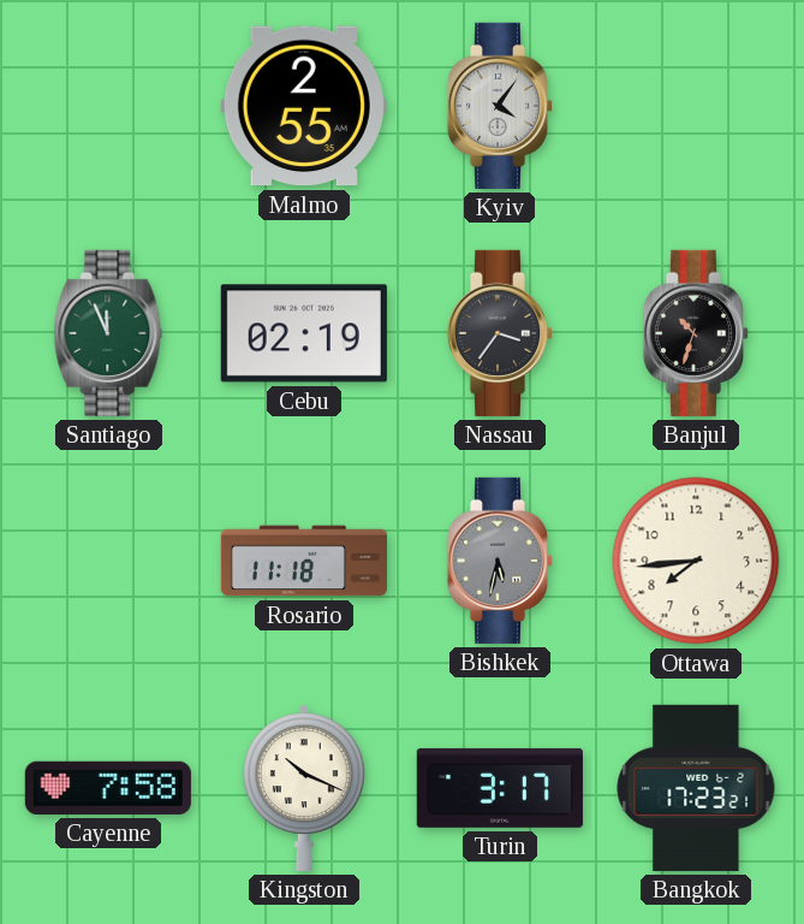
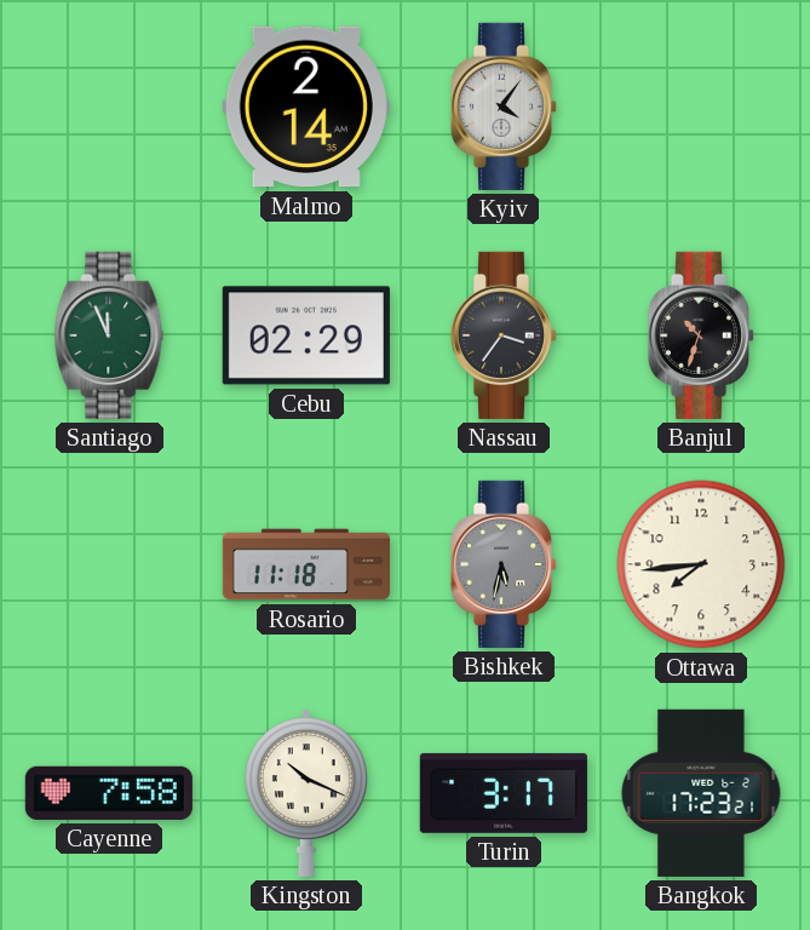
Malmo: 2:55 -> 2:14
Cebu: 02:19 -> 02:29
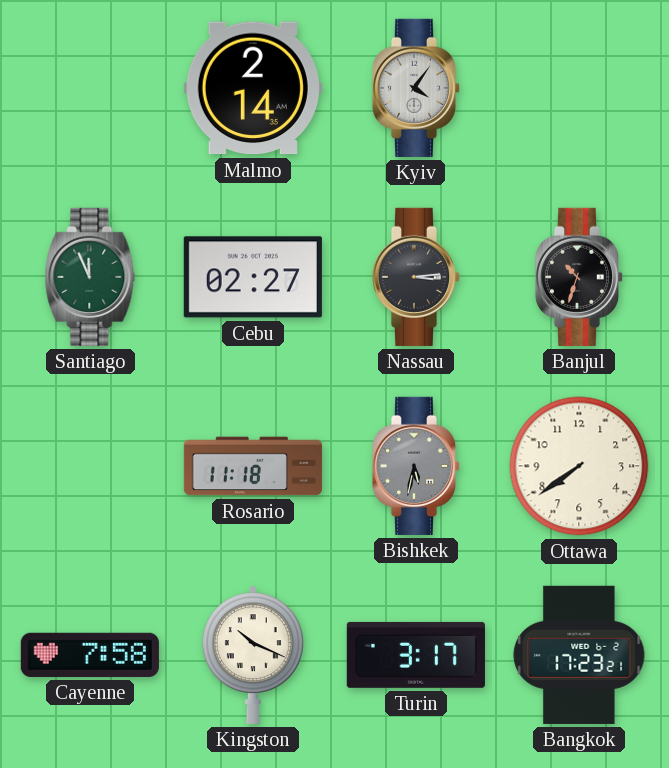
Cebu: 02:29 -> 02:27
Nassau: 3:36 -> 3:14
Ottawa: 7:44 -> 7:39
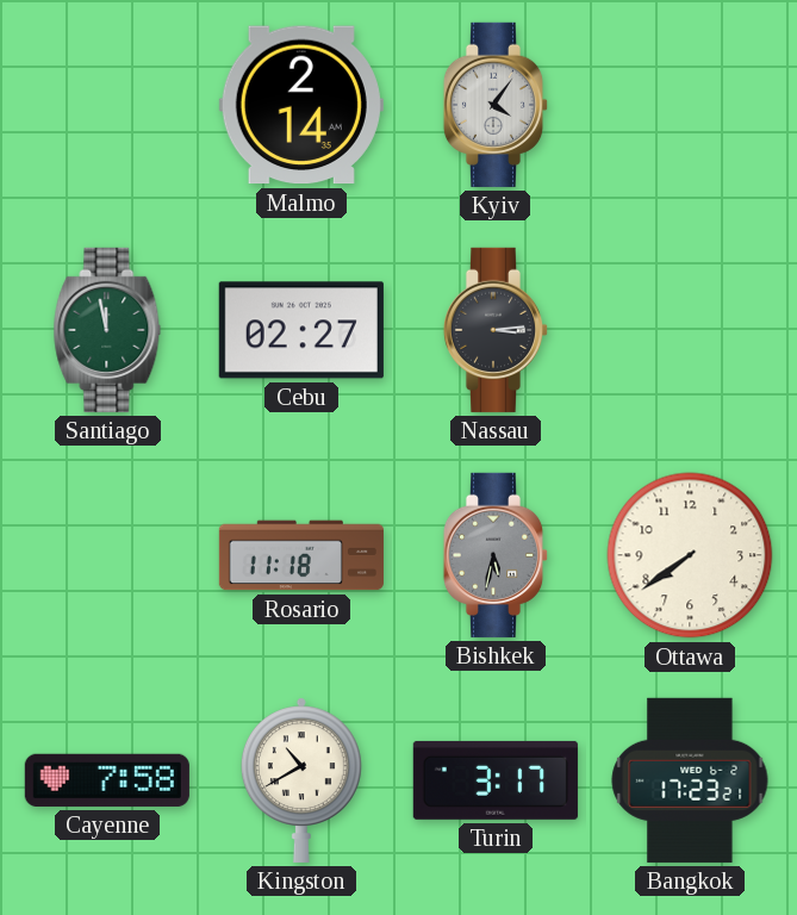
Santiago: 11:56 -> 11:58
Banjul: 10:33 -> none
Kingston: 10:19 -> 10:40
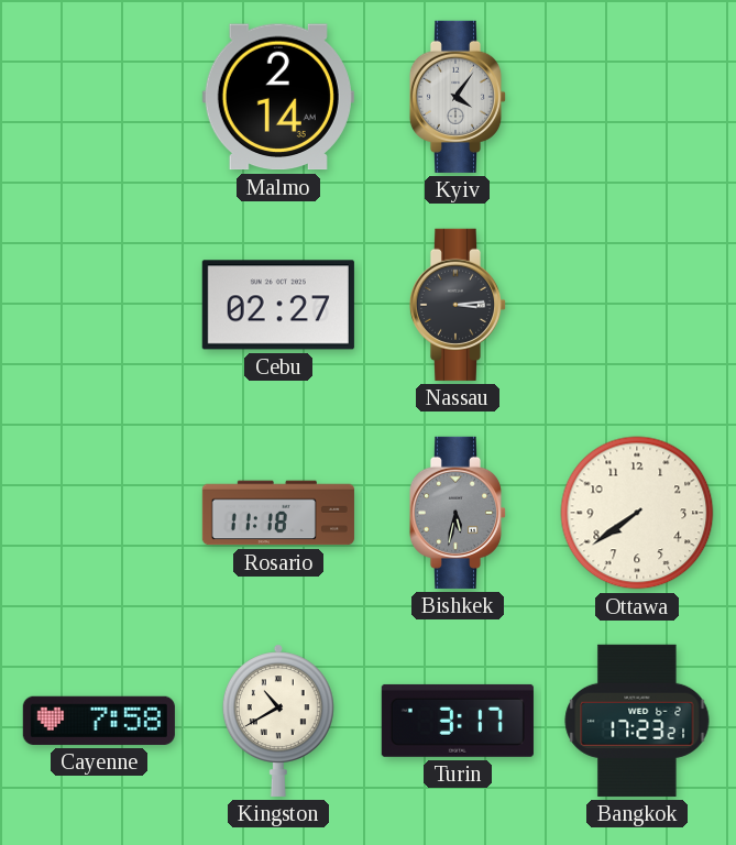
Santiago: 11:58 -> none
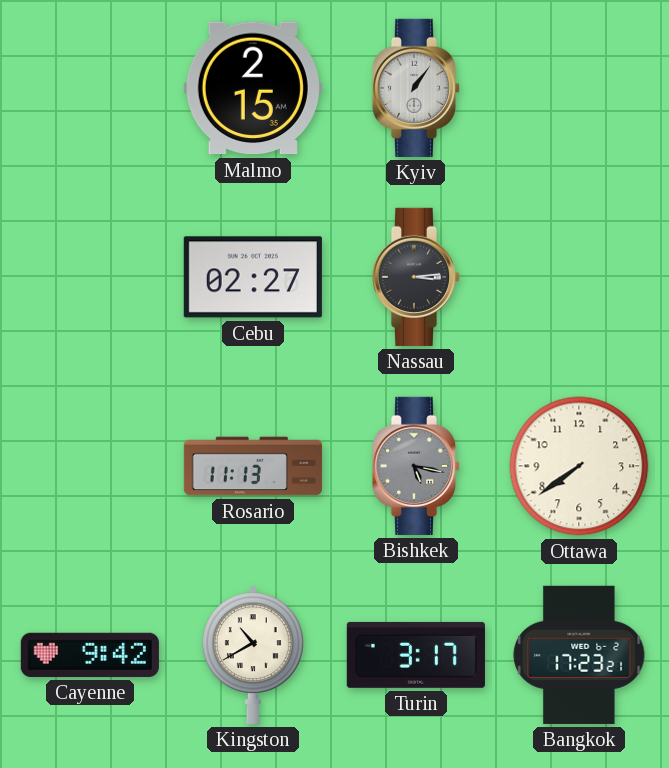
Malmo: 2:14 -> 2:15
Kyiv: 4:06 -> 1:06
Rosario: 11:18 -> 11:13
Bishkek: 5:32 -> 5:17
Cayenne: 7:58 -> 9:42
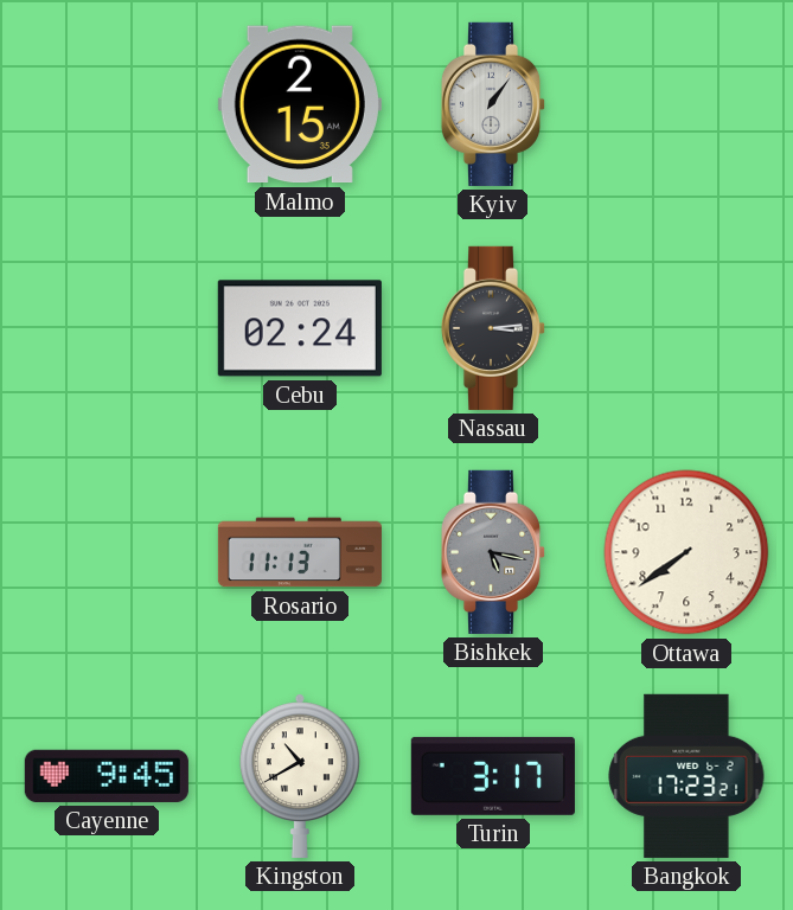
Cebu: 02:27 -> 02:24
Cayenne: 9:42 -> 9:45
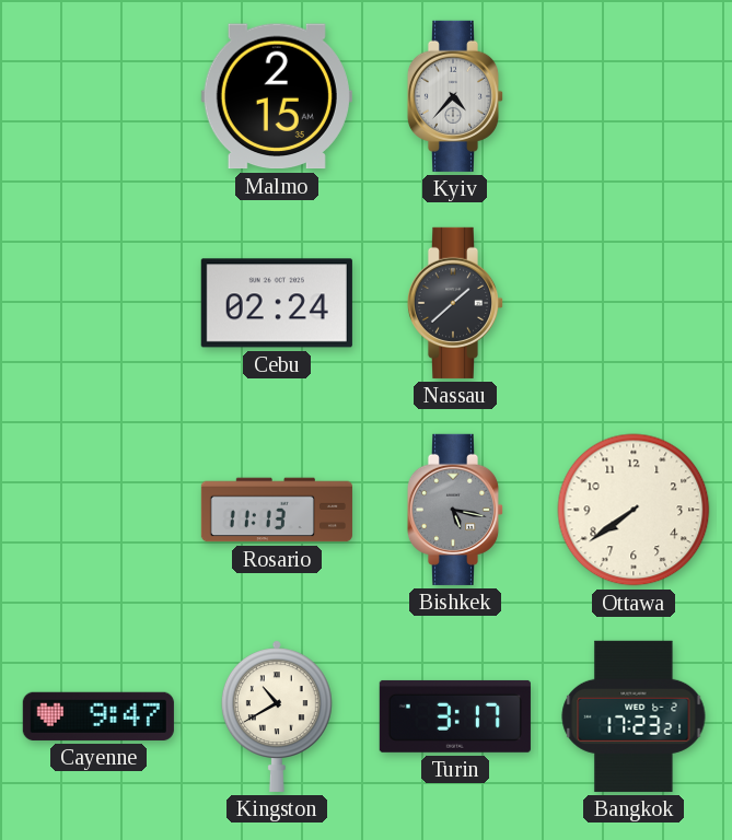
Kyiv: 1:06 -> 4:37
Nassau: 3:14 -> 1:38
Cayenne: 9:45 -> 9:47
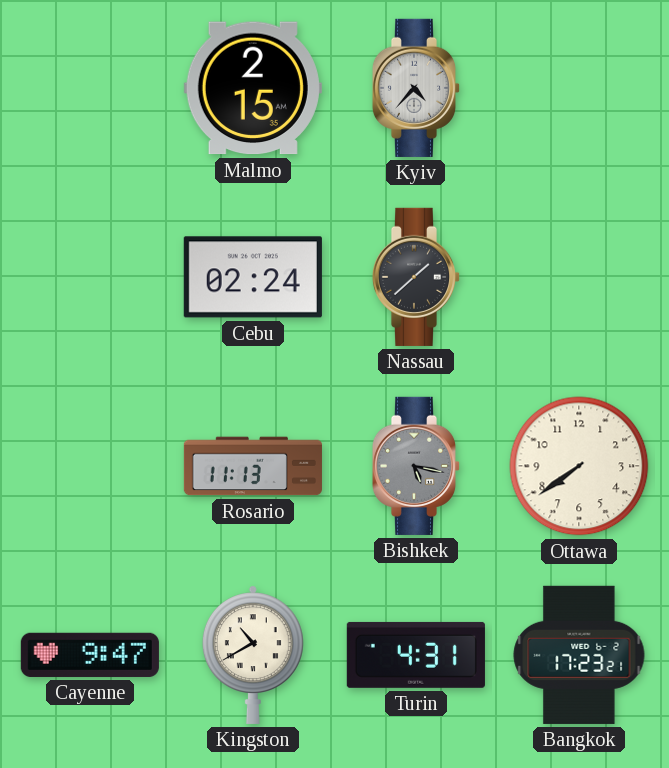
Turin: 3:17 -> 4:31
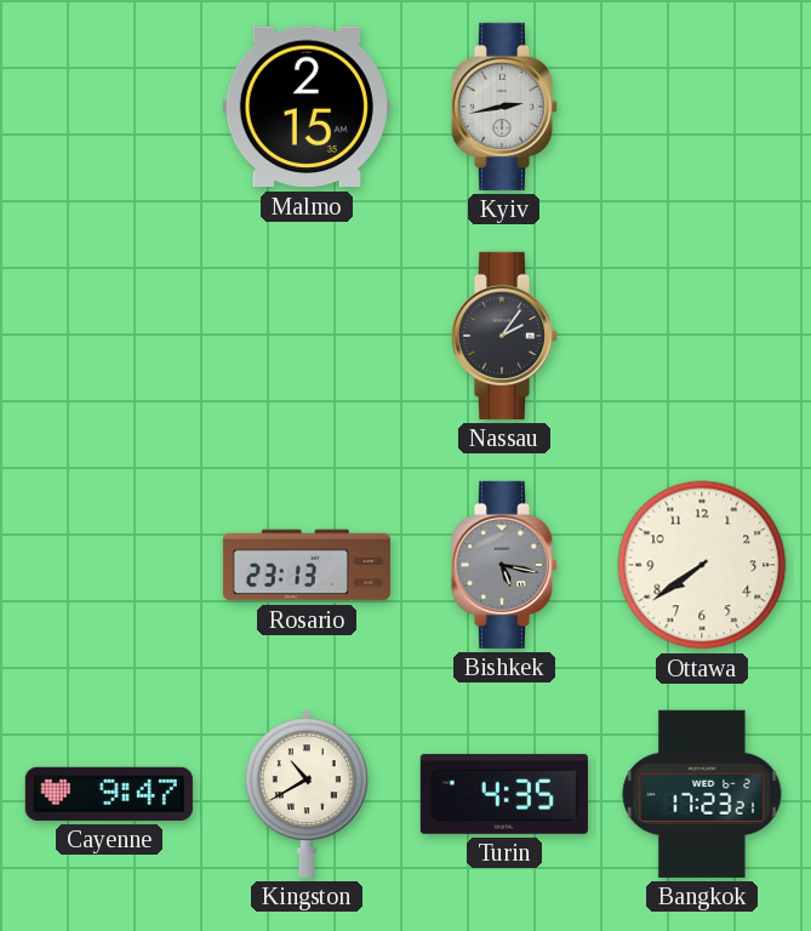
Kyiv: 4:37 -> 2:43
Cebu: 02:24 -> none
Nassau: 1:38 -> 2:06
Rosario: 11:13 -> 23:13
Turin: 4:31 -> 4:35
